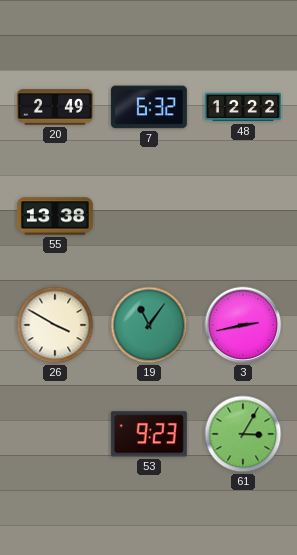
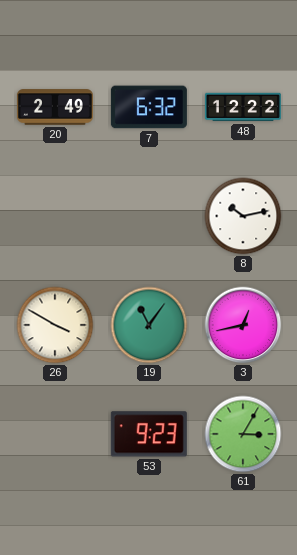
55: 13:38 -> none
8: none -> 10:13
3: 2:43 -> 12:43
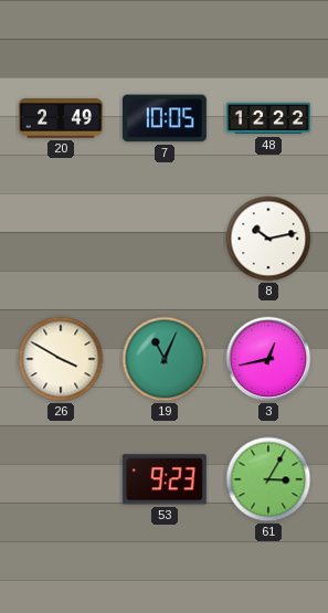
7: 6:32 -> 10:05
19: 11:06 -> 11:04
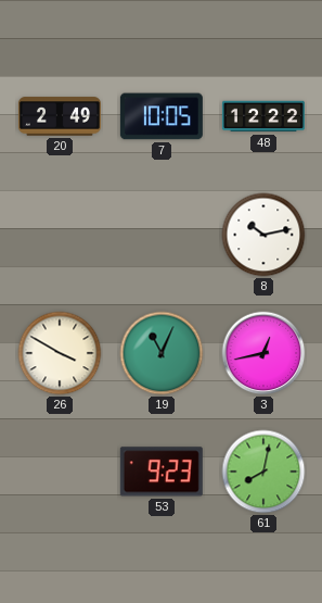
61: 3:05 -> 8:02
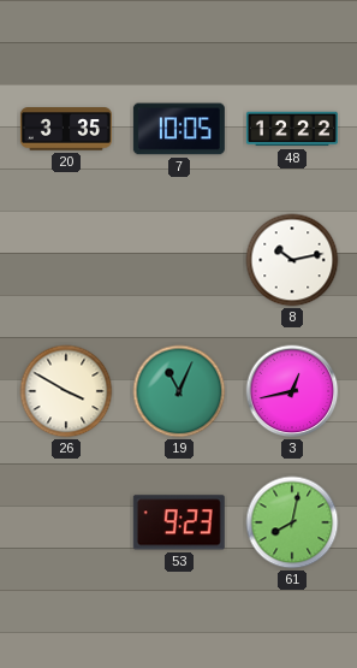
20: 2:49 -> 3:35
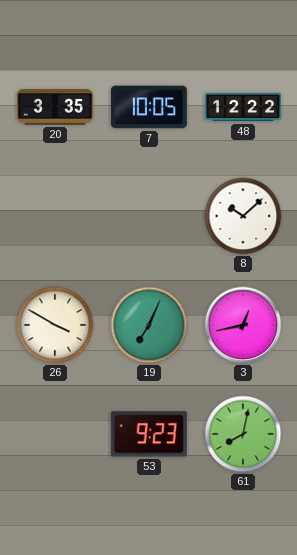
8: 10:13 -> 10:08
19: 11:04 -> 7:04
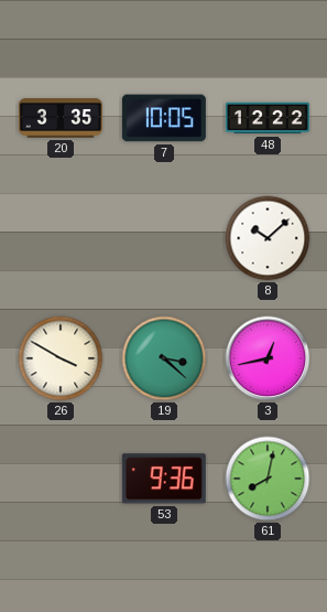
19: 7:04 -> 3:22
53: 9:23 -> 9:36
